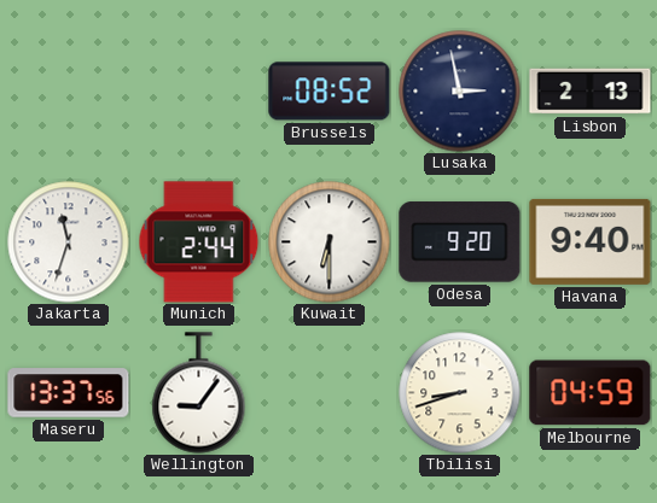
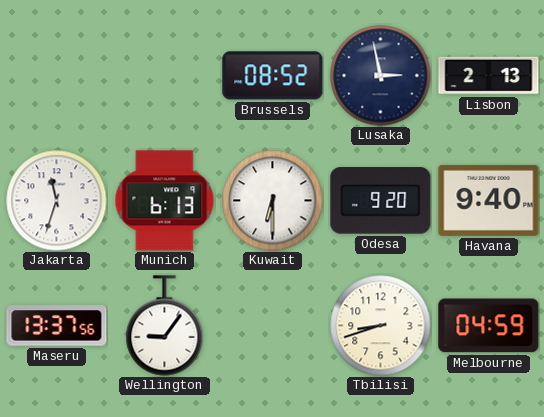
Munich: 2:44 -> 6:13
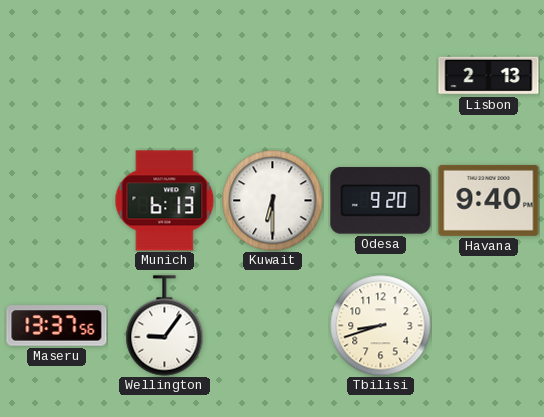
Brussels: 08:52 -> none
Lusaka: 2:58 -> none
Jakarta: 11:33 -> none
Melbourne: 04:59 -> none
